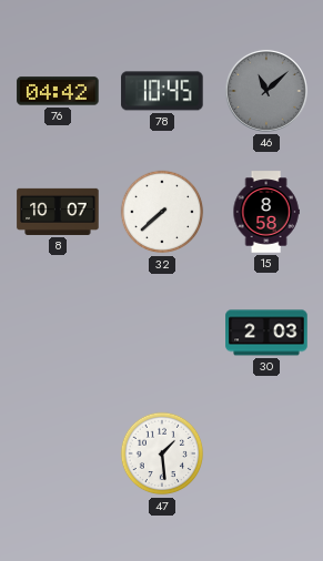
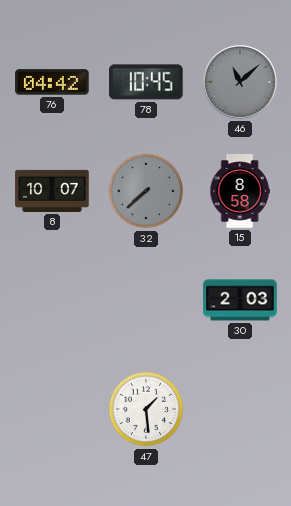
32 dial: white -> grey
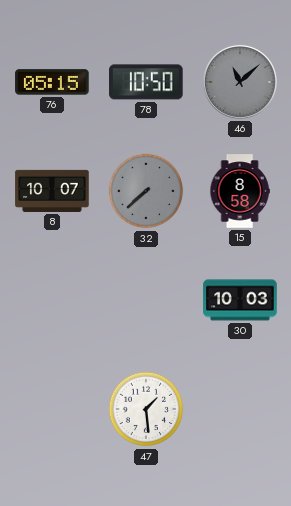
76: 04:42 -> 05:15
78: 10:45 -> 10:50
30: 2:03 -> 10:03
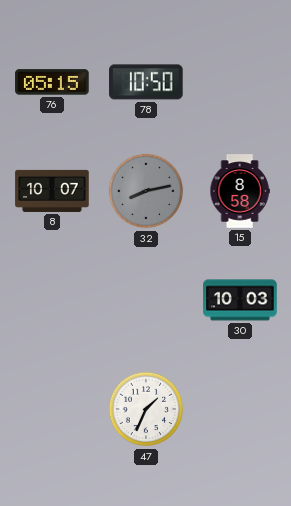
46: 11:08 -> none
32: 7:38 -> 8:13
47: 1:29 -> 1:34
